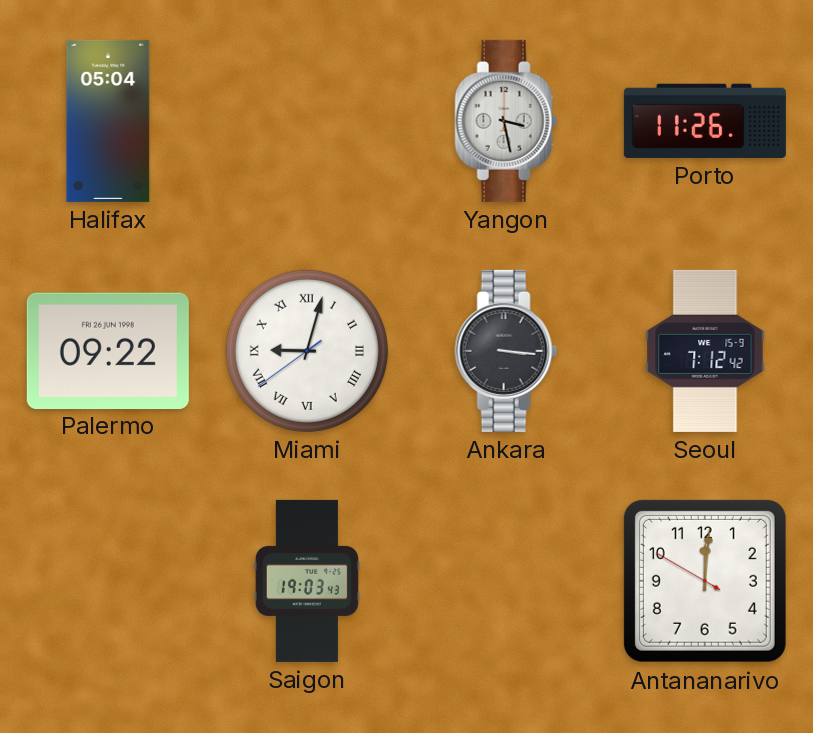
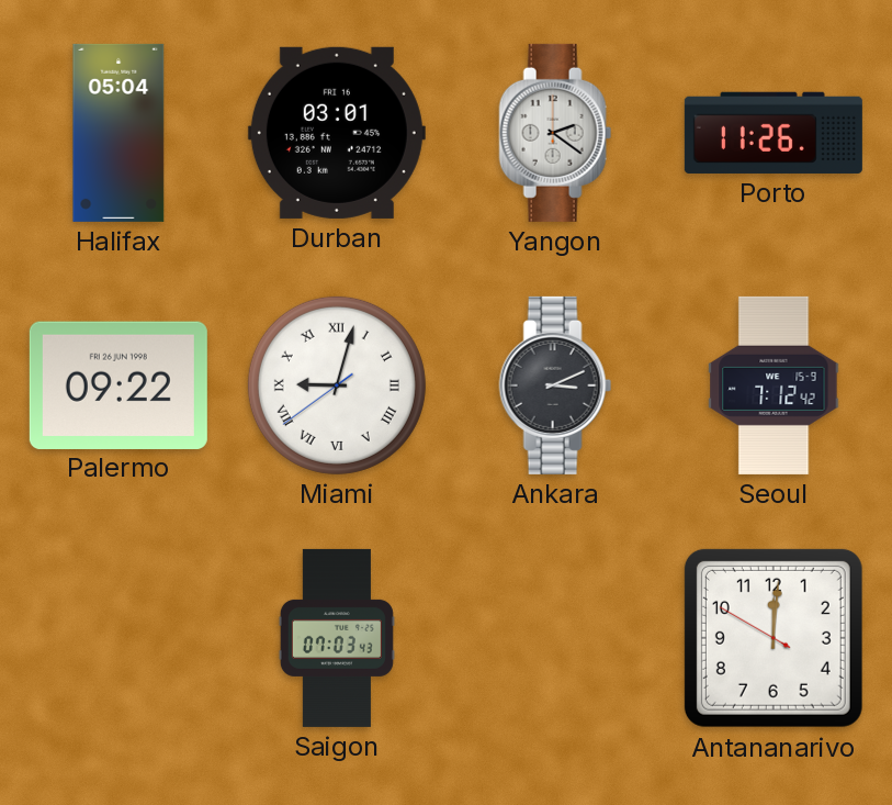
Durban: none -> 03:01
Yangon: 3:28 -> 2:21
Ankara: 3:16 -> 3:11
Saigon: 19:03 -> 07:03
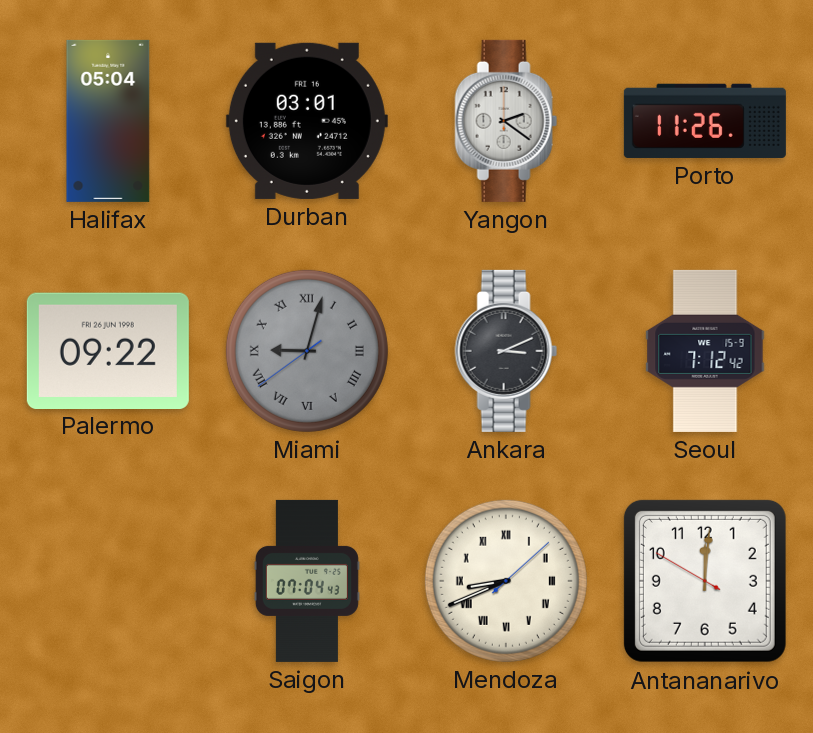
Miami dial: white -> grey
Saigon: 07:03 -> 07:04
Mendoza: none -> 8:41
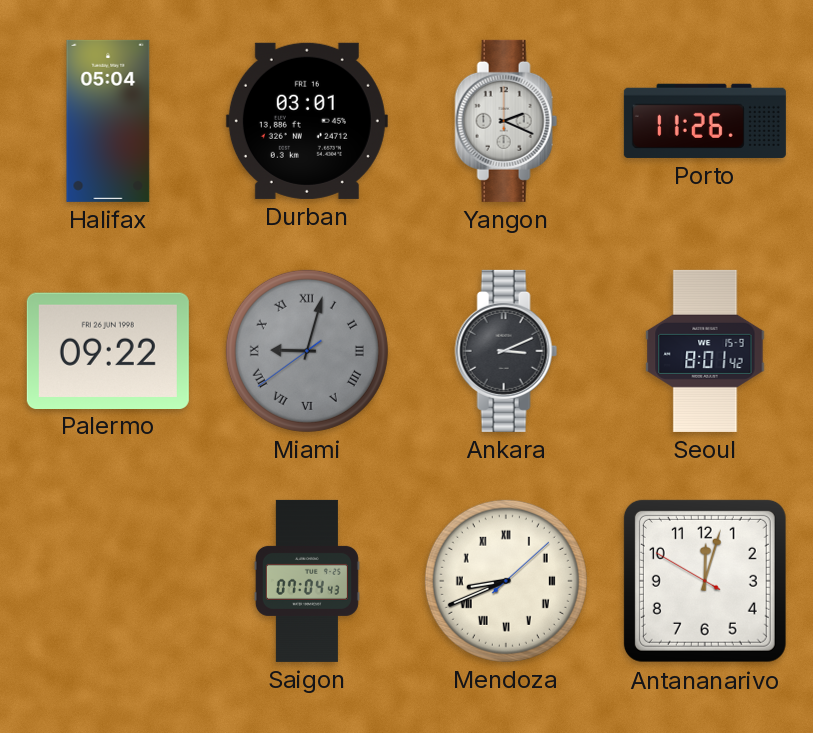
Yangon: 2:21 -> 2:19
Seoul: 7:12 -> 8:01
Antananarivo: 12:00 -> 12:02
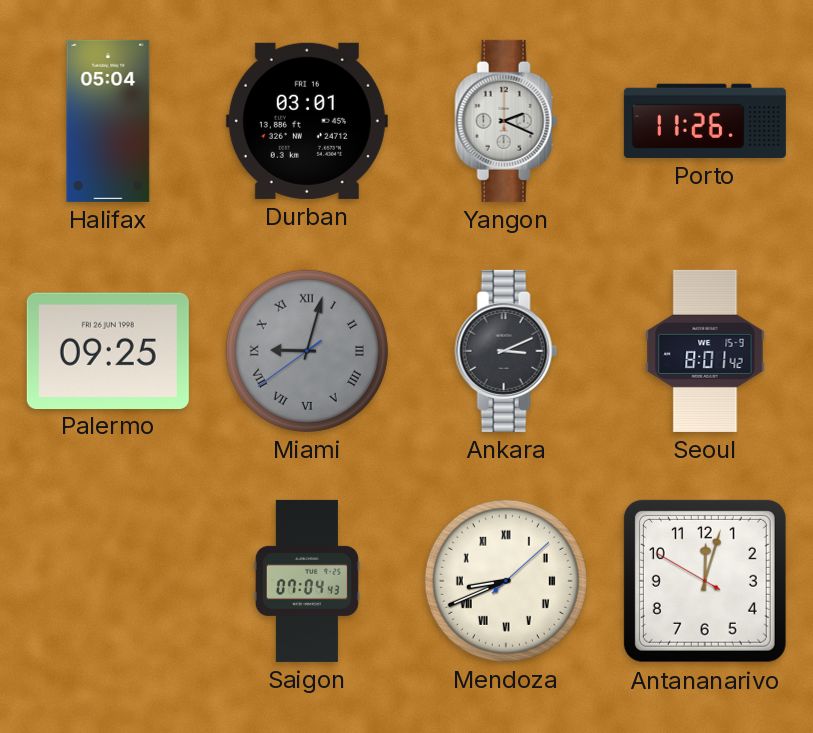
Palermo: 09:22 -> 09:25
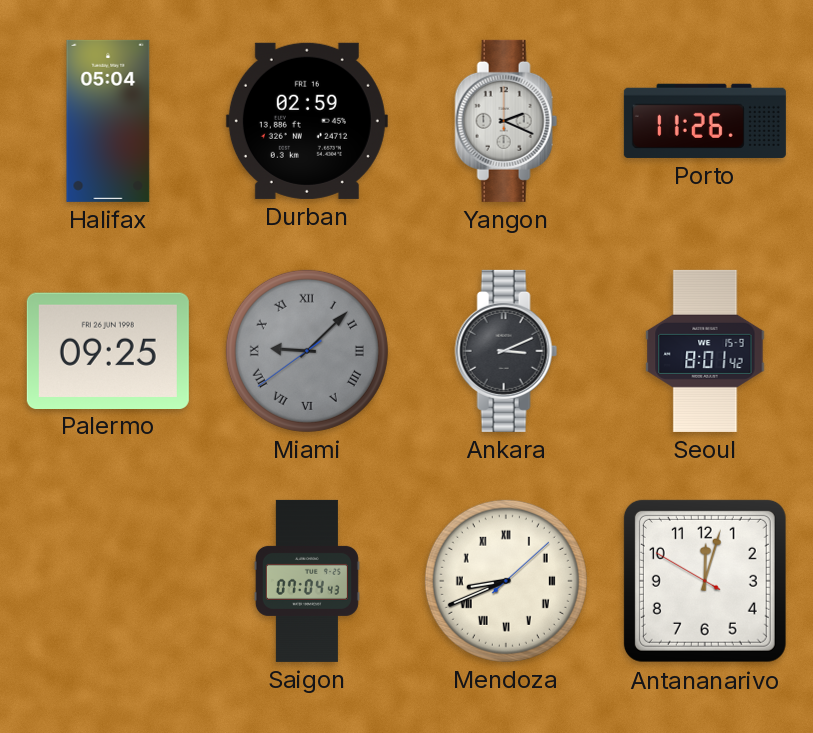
Durban: 03:01 -> 02:59
Miami: 9:02 -> 9:07
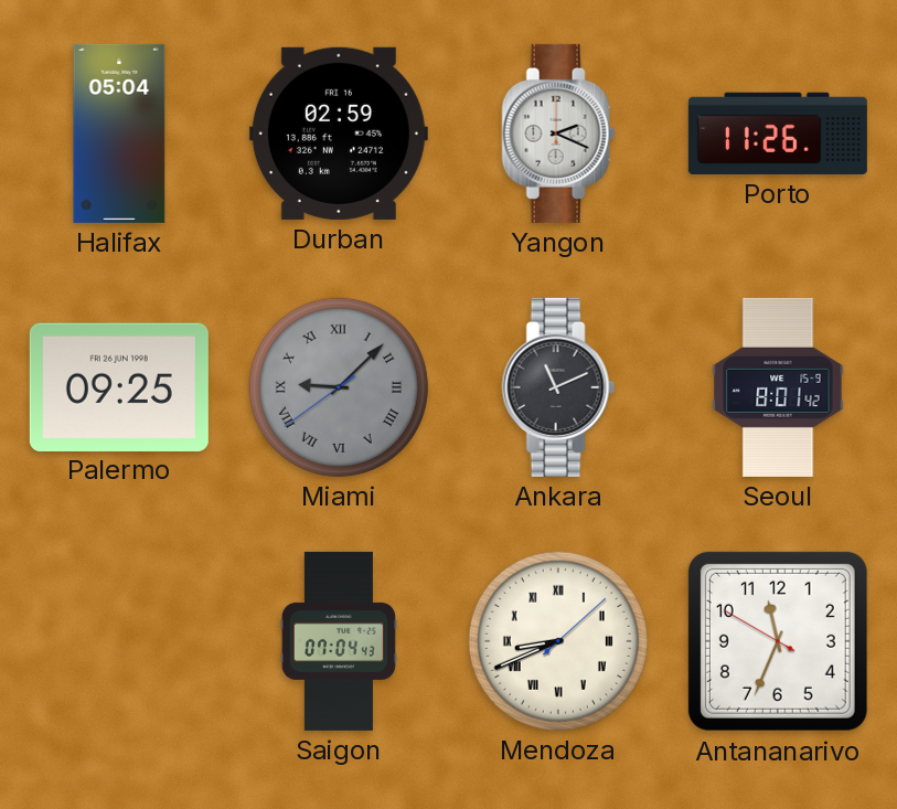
Ankara: 3:11 -> 11:11
Antananarivo: 12:02 -> 11:33
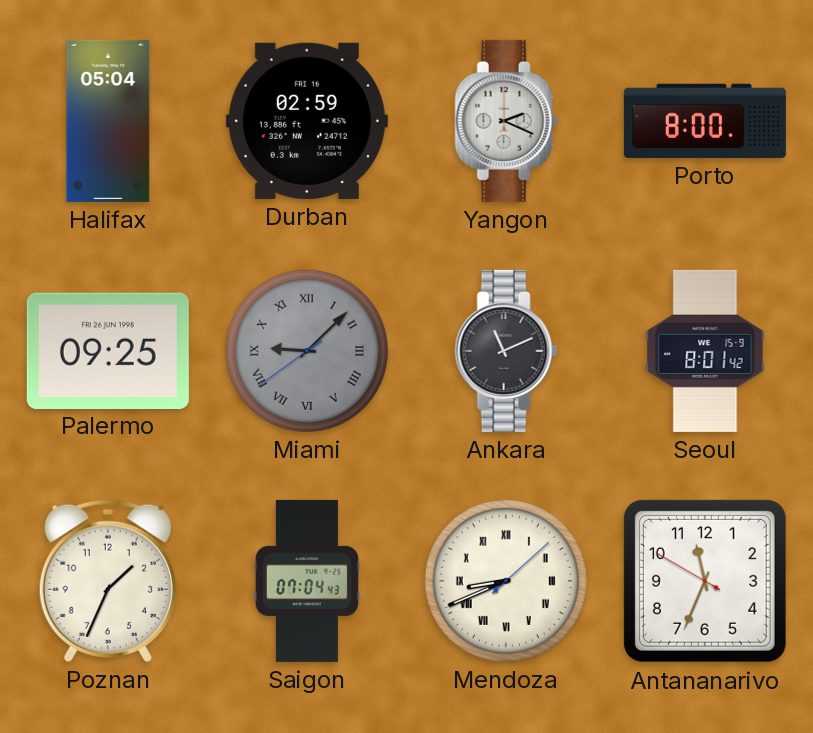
Porto: 11:26 -> 8:00
Poznan: none -> 1:34
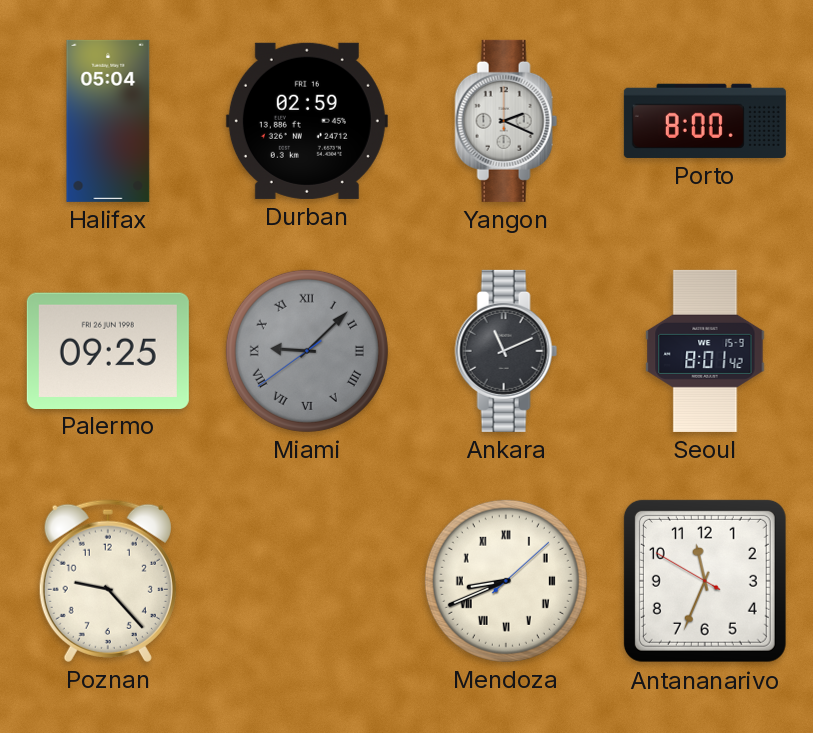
Poznan: 1:34 -> 9:23
Saigon: 07:04 -> none
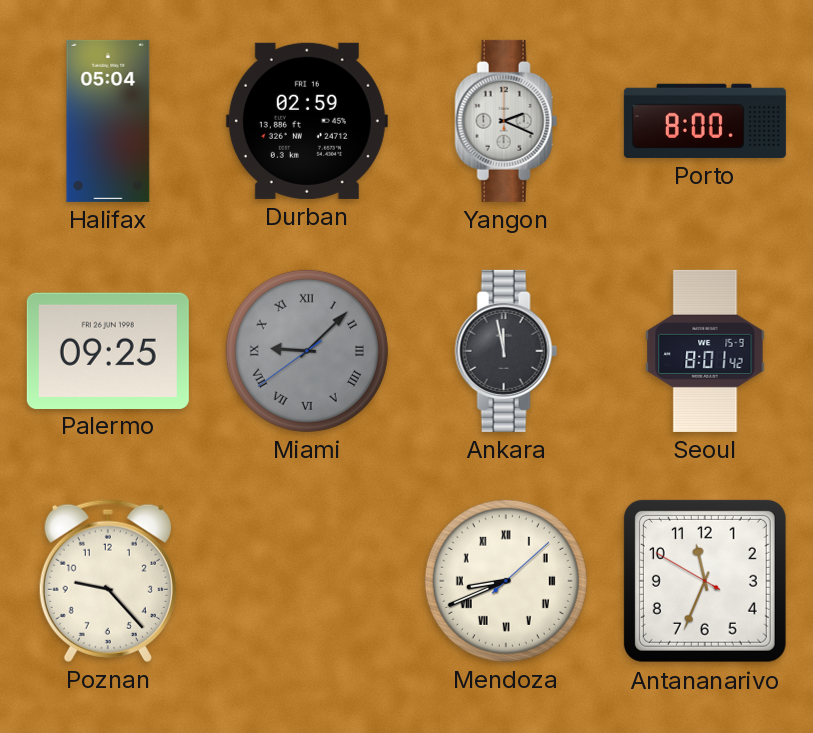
Ankara: 11:11 -> 11:58
